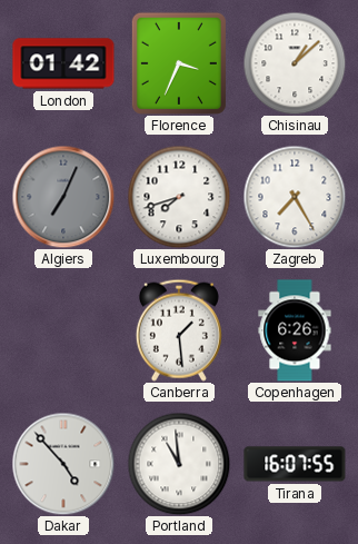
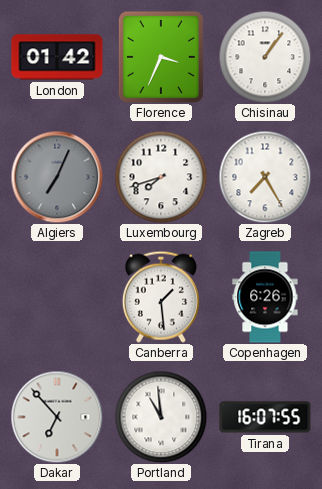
Chisinau: 1:08 -> 1:06
Dakar: 4:53 -> 6:53
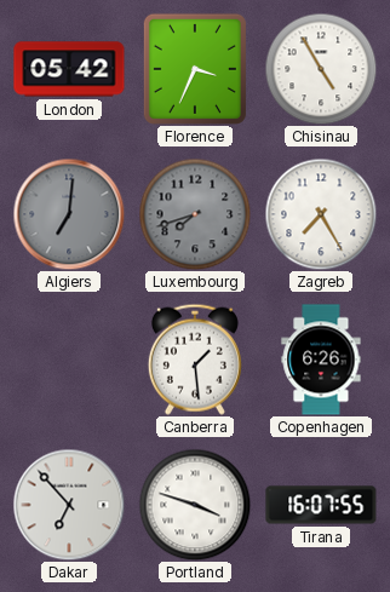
London: 01:42 -> 05:42
Chisinau: 1:06 -> 4:55
Algiers: 7:04 -> 7:01
Luxembourg dial: white -> grey
Portland: 10:59 -> 3:48
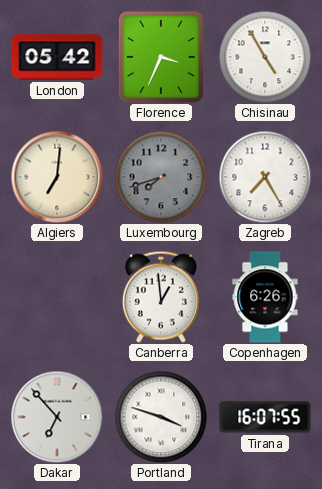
Algiers dial: grey -> cream
Canberra: 1:29 -> 12:59
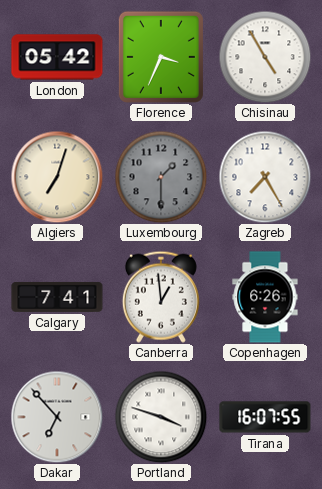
Algiers: 7:01 -> 7:03
Luxembourg: 7:42 -> 1:30
Calgary: none -> 7:41
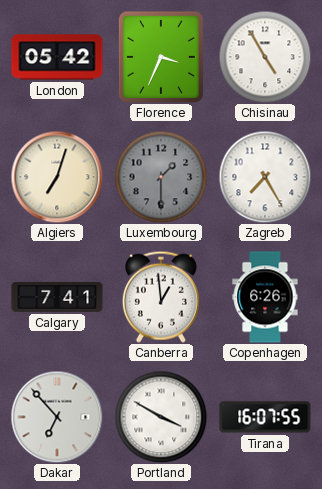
Portland: 3:48 -> 3:50
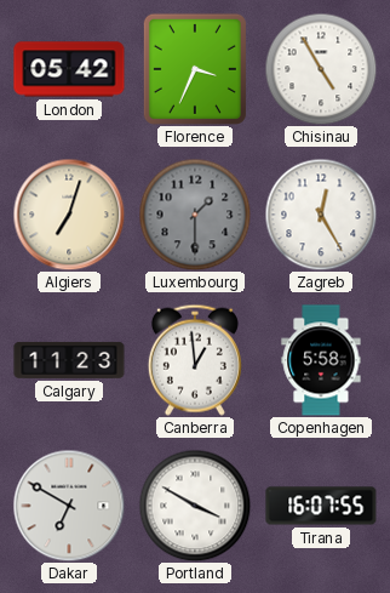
Zagreb: 7:25 -> 12:25
Calgary: 7:41 -> 11:23
Copenhagen: 6:26 -> 5:58
Dakar: 6:53 -> 6:50
